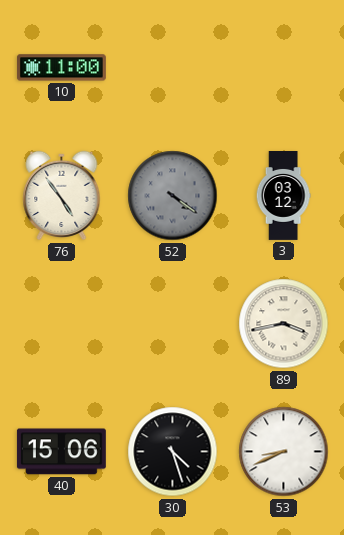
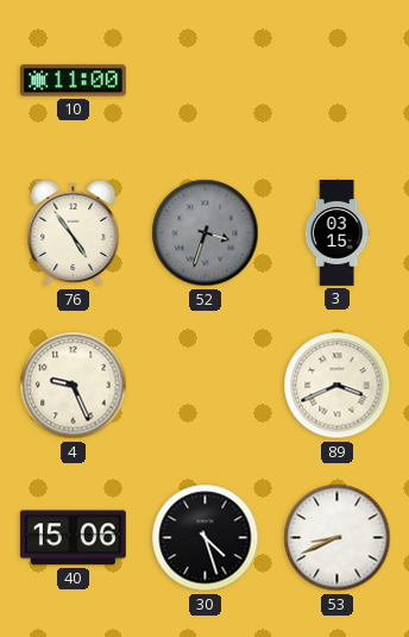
52: 4:21 -> 3:33
3: 03:12 -> 03:15
4: none -> 9:26
89: 3:43 -> 3:41
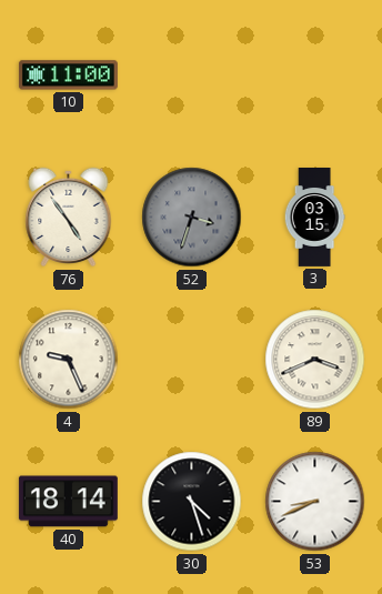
40: 15:06 -> 18:14
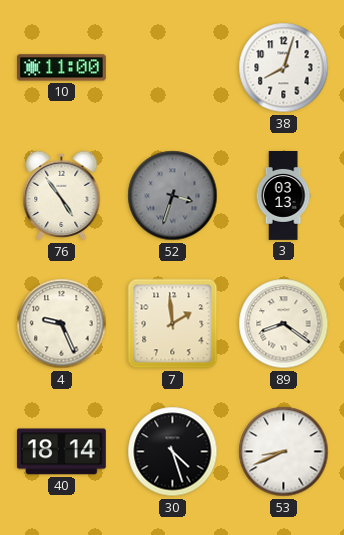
38: none -> 8:03
3: 03:15 -> 03:13
7: none -> 1:59
89: 3:41 -> 8:21
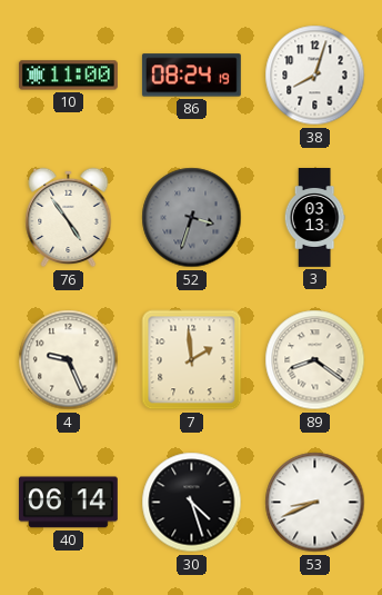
86: none -> 08:24
40: 18:14 -> 06:14
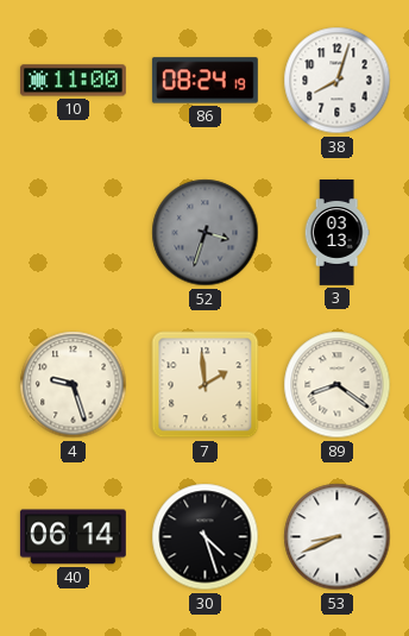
76: 4:54 -> none
4: 9:26 -> 9:27
